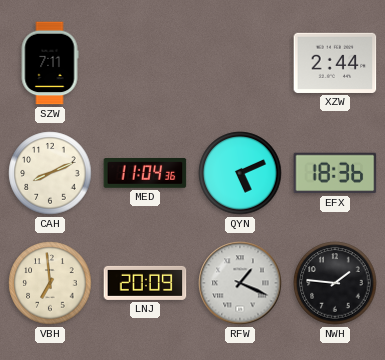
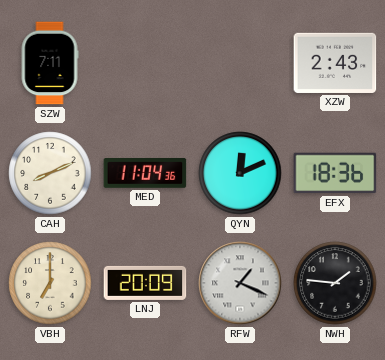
XZW: 2:44 -> 2:43
QYN: 5:11 -> 12:11
VBH: 6:59 -> 7:00
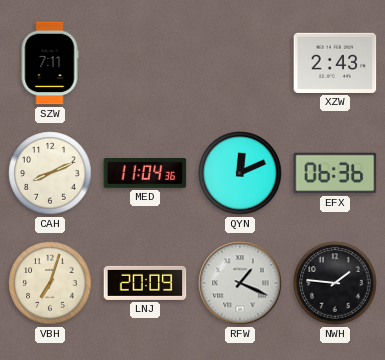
EFX: 18:36 -> 06:36
VBH: 7:00 -> 7:03
